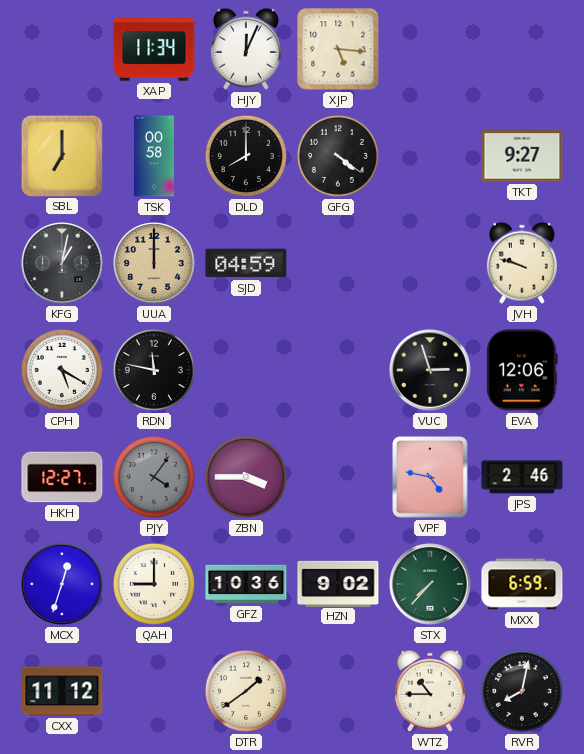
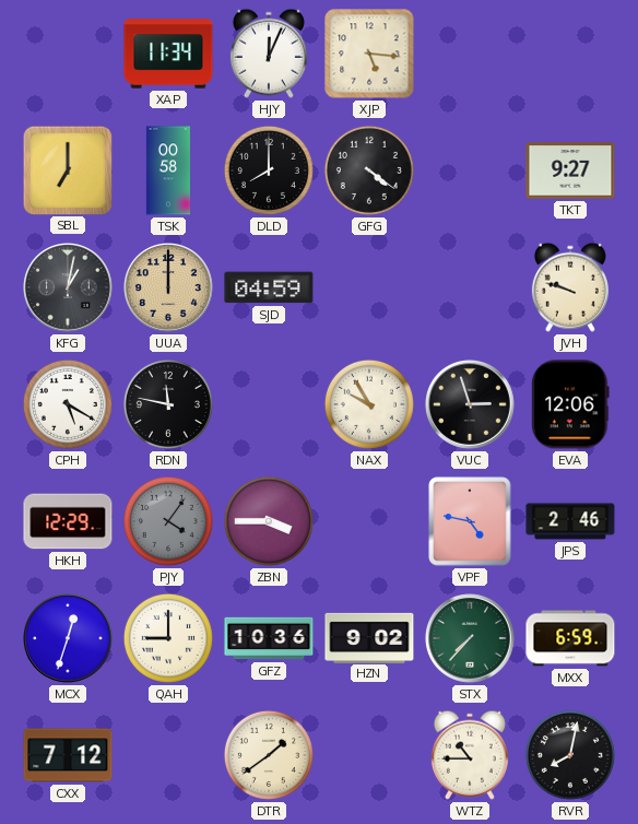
NAX: none -> 9:55
HKH: 12:27 -> 12:29
CXX: 11:12 -> 7:12
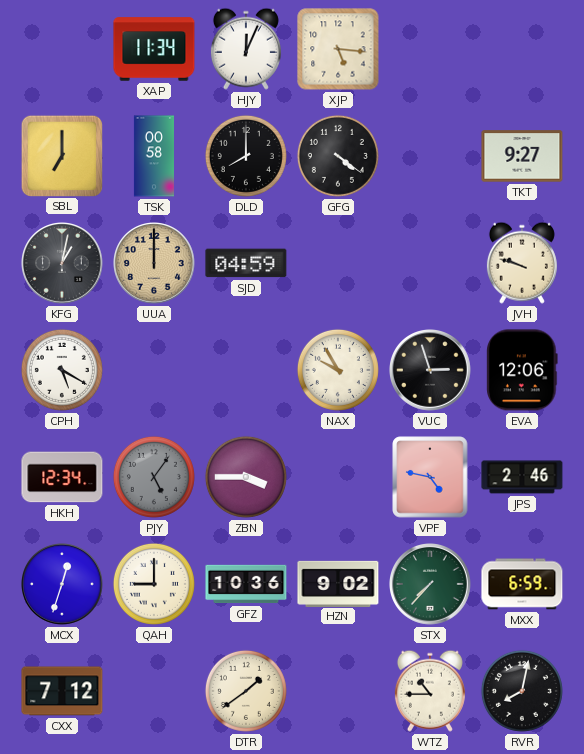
RDN: 11:47 -> none
HKH: 12:29 -> 12:34
PJY: 4:06 -> 5:06
